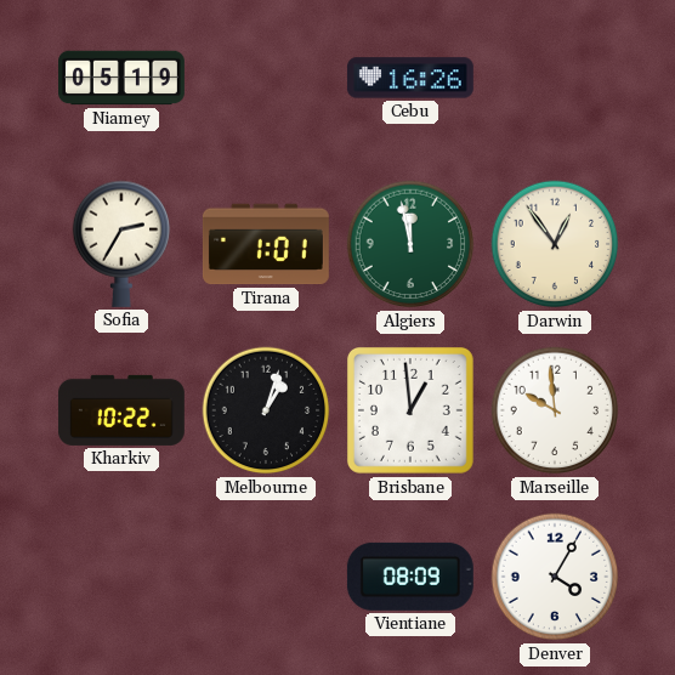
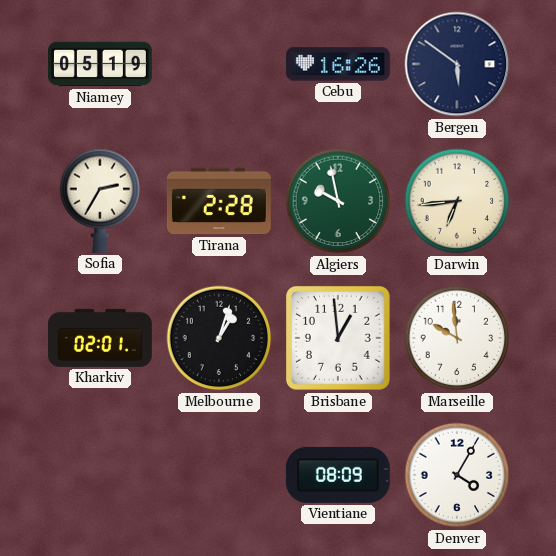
Bergen: none -> 5:51
Tirana: 1:01 -> 2:28
Algiers: 11:58 -> 9:58
Darwin: 12:54 -> 6:44
Kharkiv: 10:22 -> 02:01
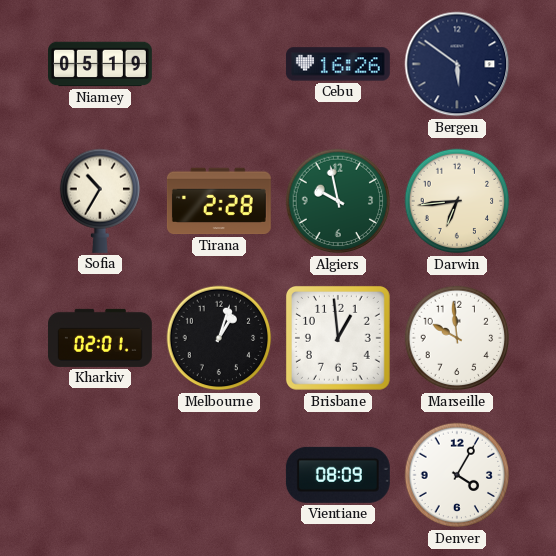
Sofia: 2:35 -> 10:35
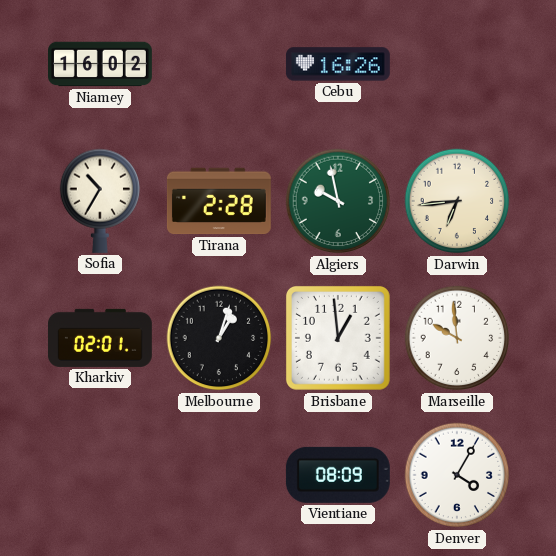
Niamey: 05:19 -> 16:02
Bergen: 5:51 -> none
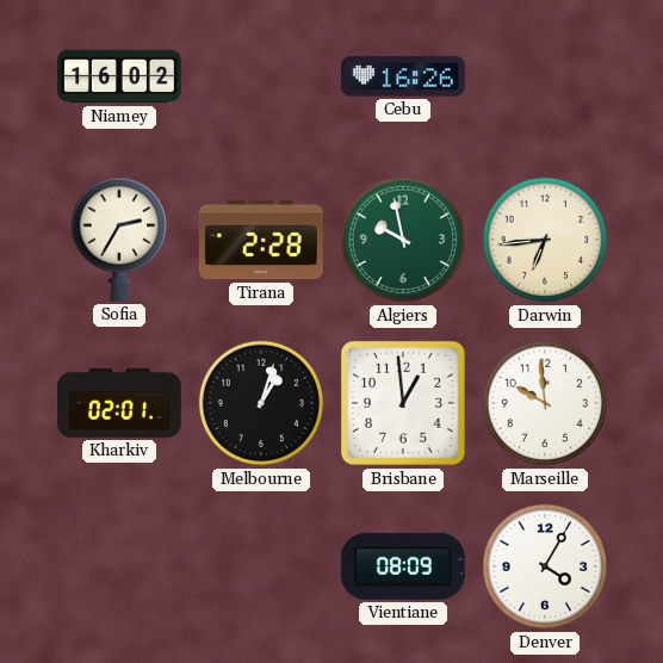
Sofia: 10:35 -> 2:35
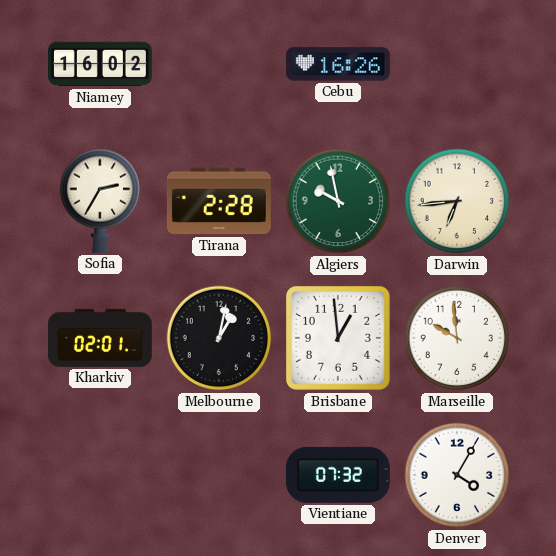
Melbourne: 1:03 -> 1:02
Vientiane: 08:09 -> 07:32
